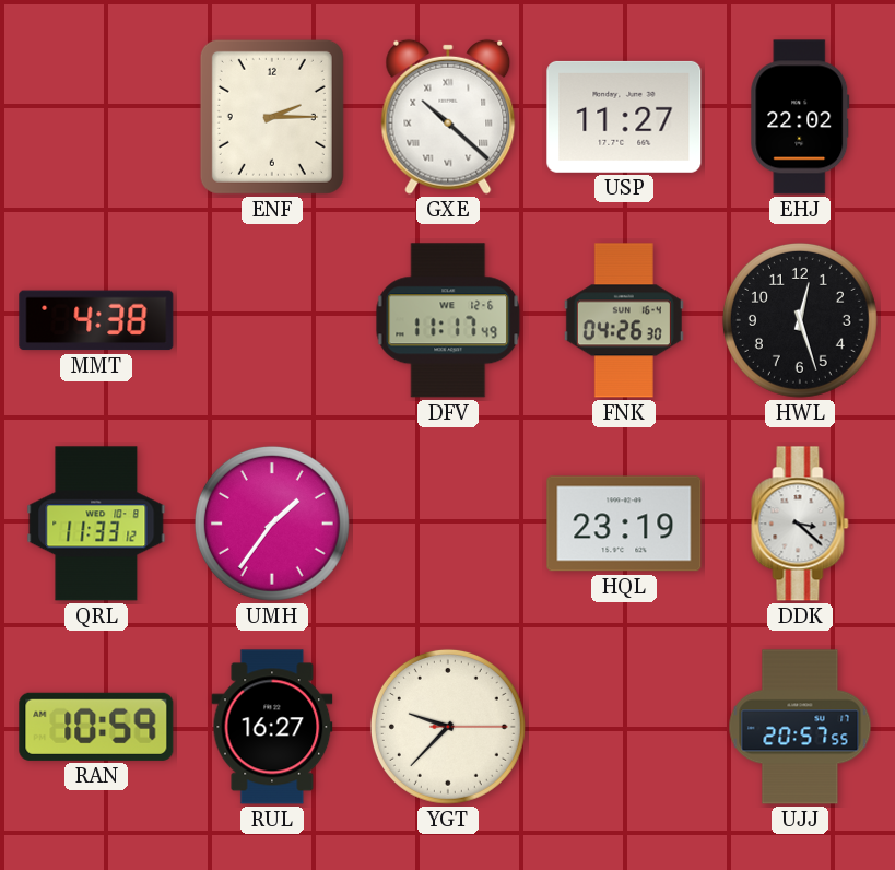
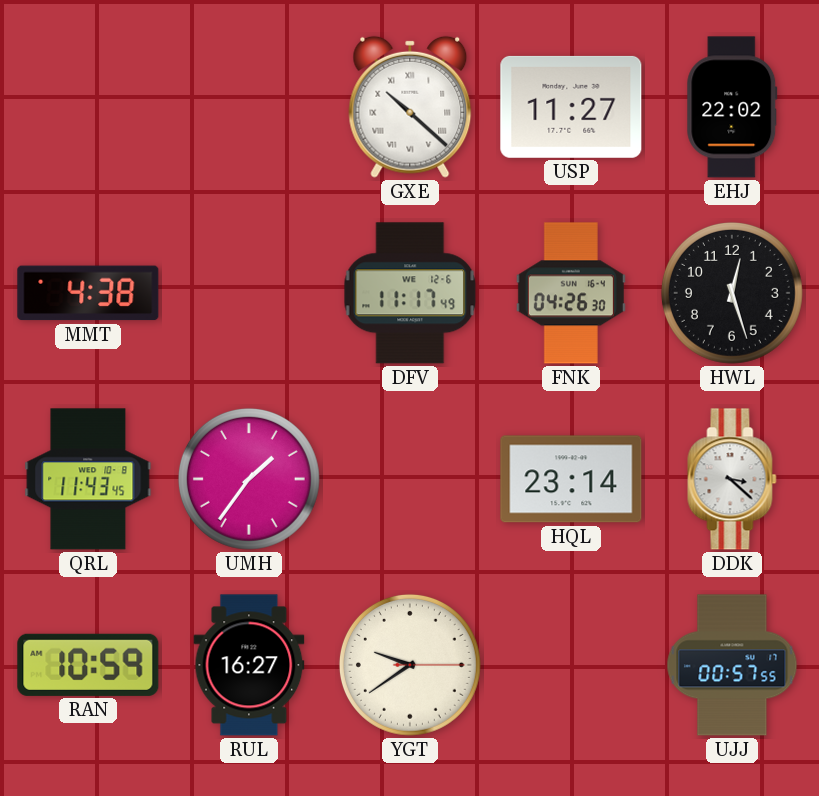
ENF: 2:15 -> none
QRL: 11:33 -> 11:43
HQL: 23:19 -> 23:14
YGT: 9:37 -> 9:39
UJJ: 20:57 -> 00:57
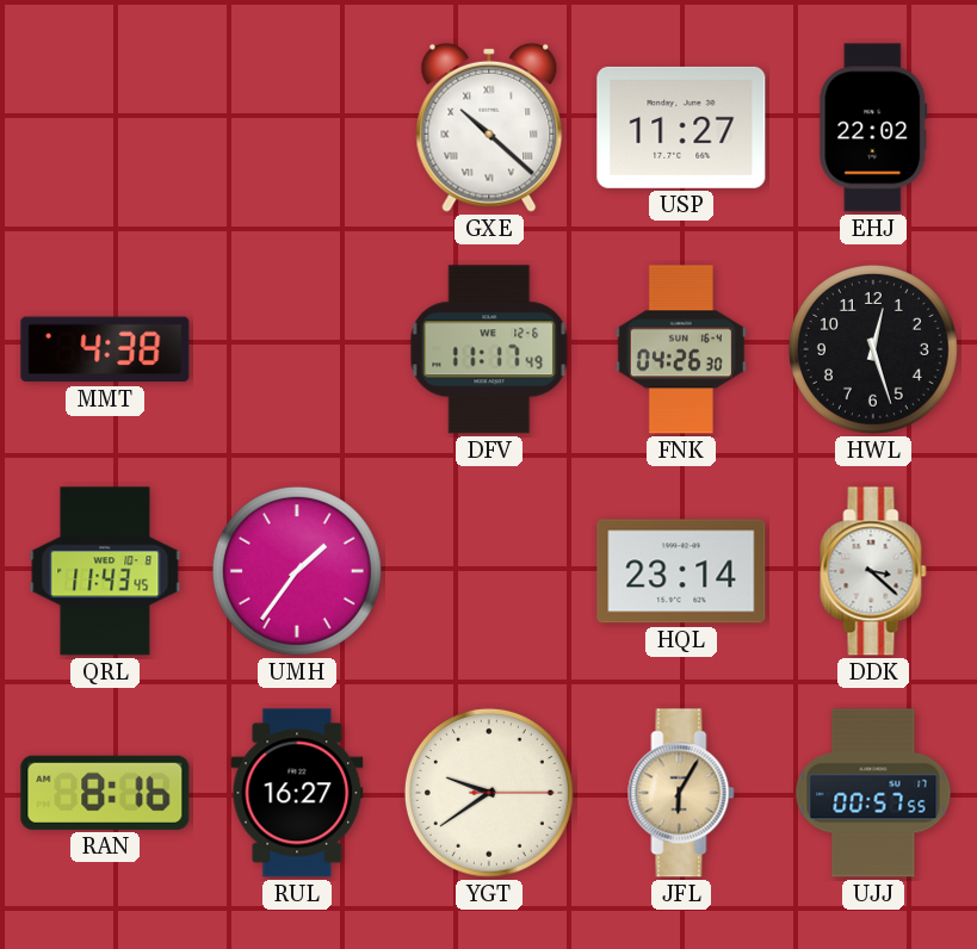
RAN: 10:59 -> 8:16
JFL: none -> 6:05
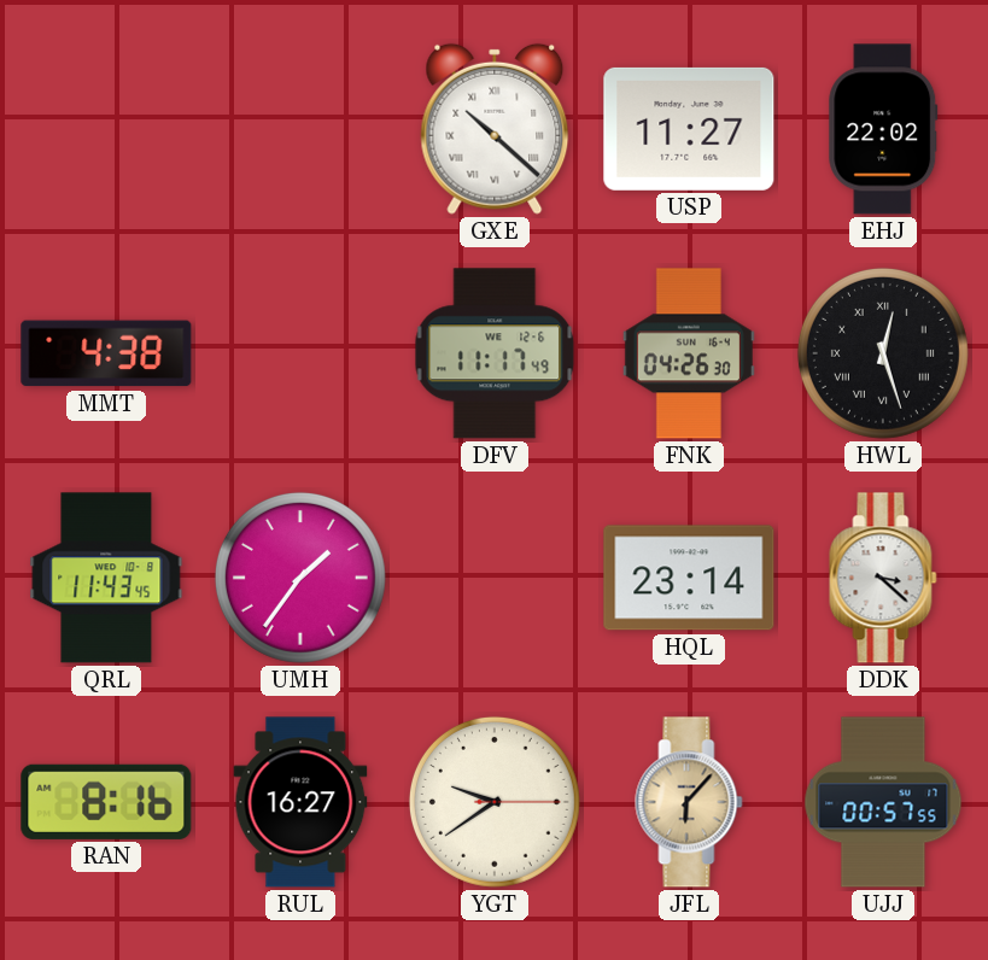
HWL numerals: Arabic -> Roman
JFL: 6:05 -> 6:07
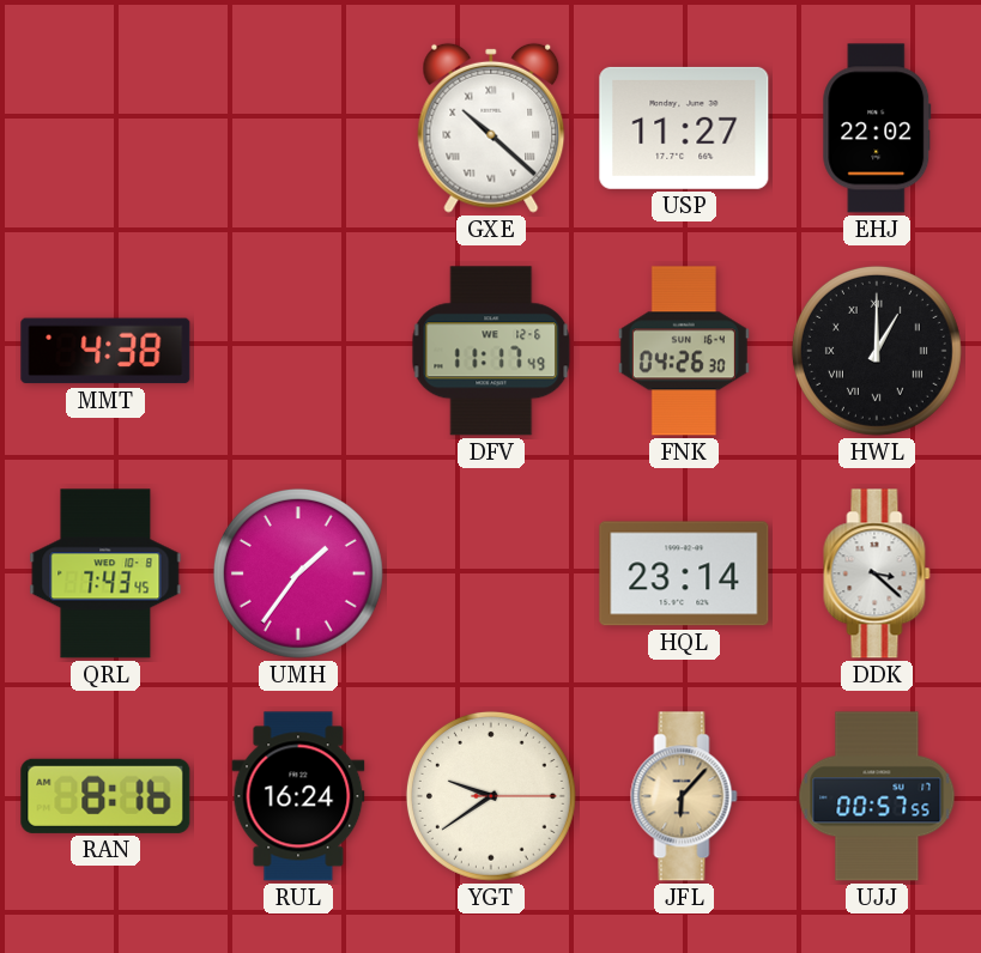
HWL: 12:27 -> 1:00
QRL: 11:43 -> 7:43
RUL: 16:27 -> 16:24
